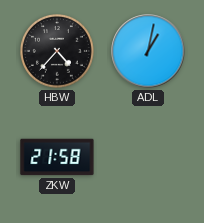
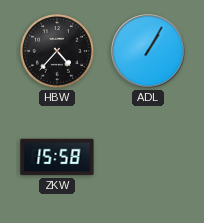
ADL: 1:02 -> 1:05
ZKW: 21:58 -> 15:58
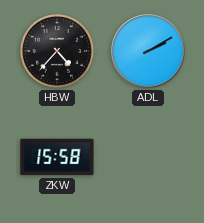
ADL: 1:05 -> 2:10
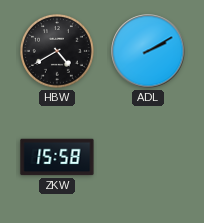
HBW: 4:37 -> 4:40
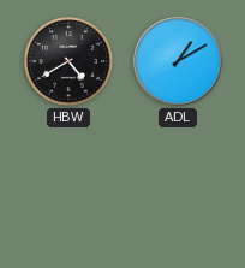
ADL: 2:10 -> 1:10
ZKW: 15:58 -> none
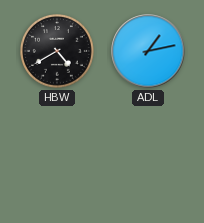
ADL: 1:10 -> 1:13
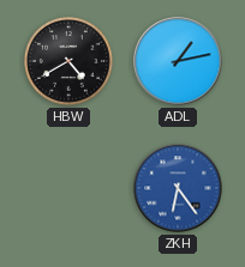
ZKH: none -> 6:24
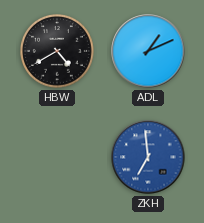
ADL: 1:13 -> 1:11
ZKH: 6:24 -> 6:59
